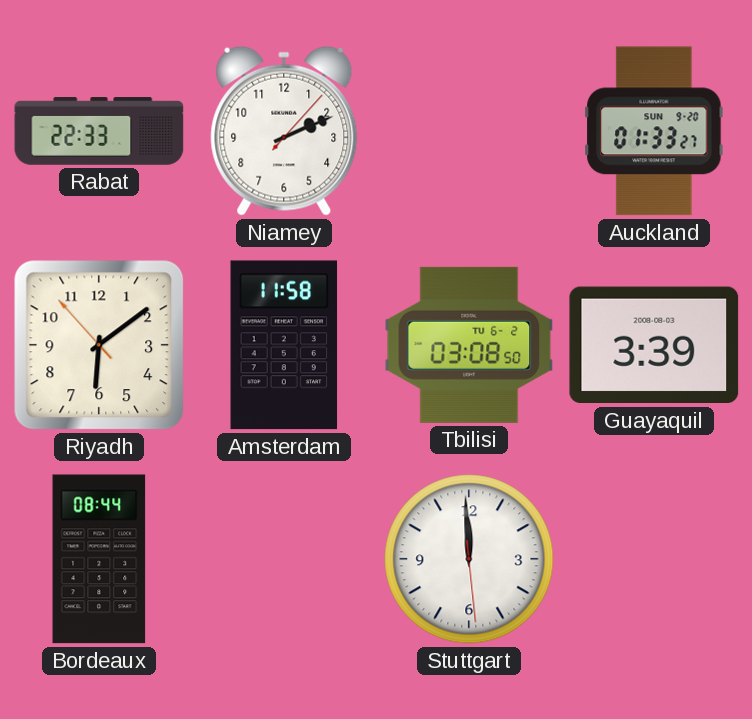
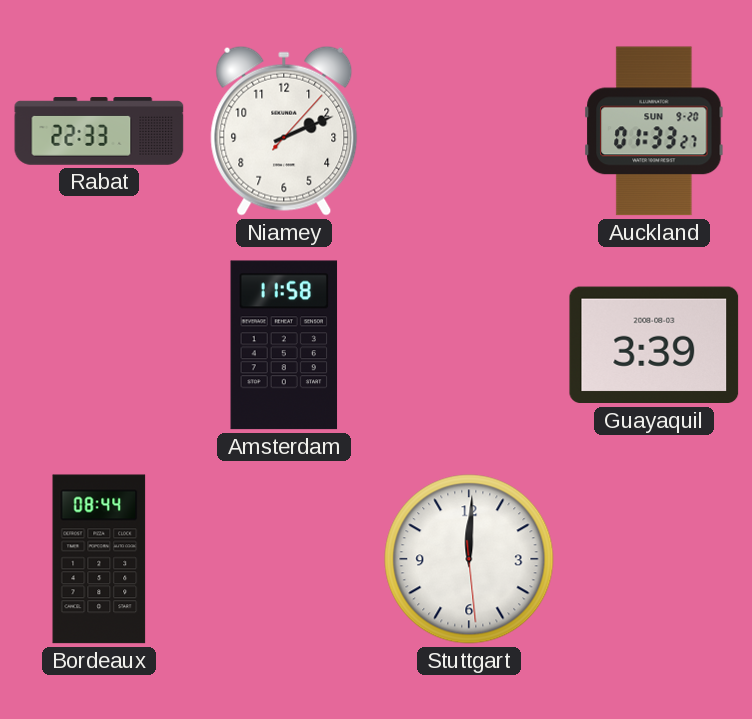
Riyadh: 6:08 -> none
Tbilisi: 03:08 -> none
Stuttgart: 11:59 -> 12:00
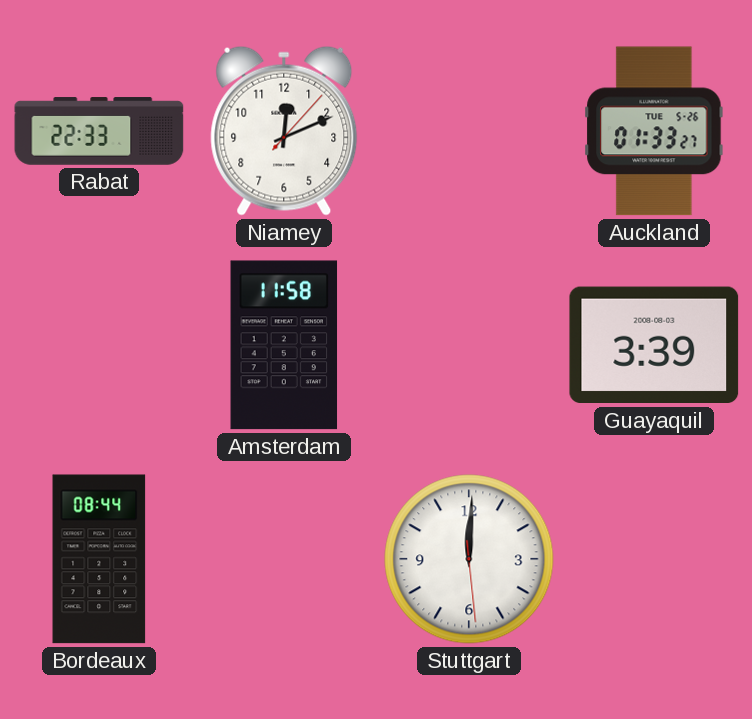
Niamey: 2:11 -> 12:11
Auckland date: SUN 9-20 -> TUE 5-26
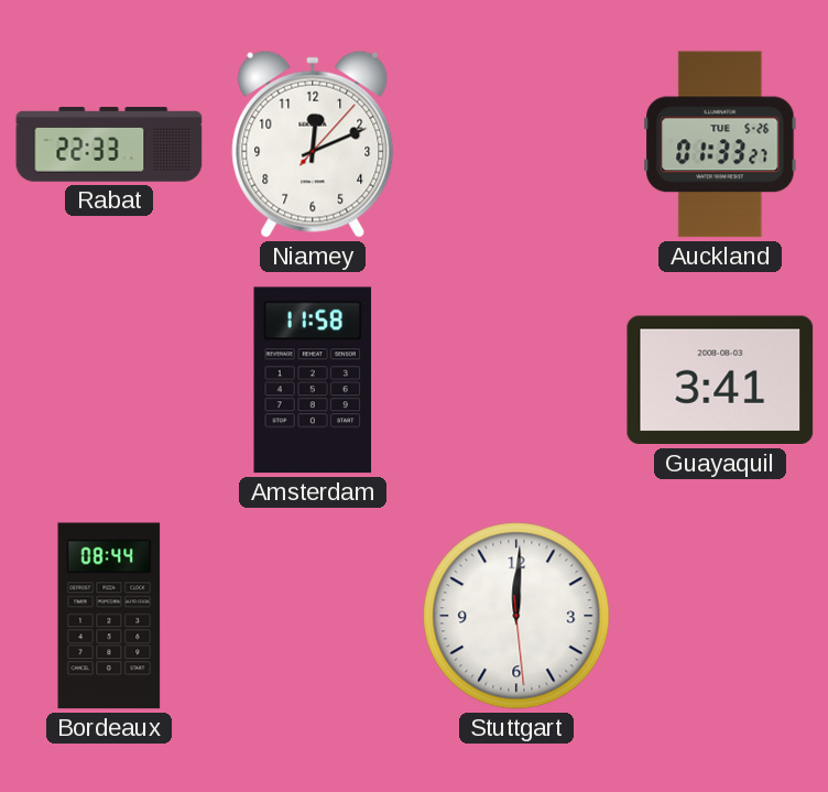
Guayaquil: 3:39 -> 3:41
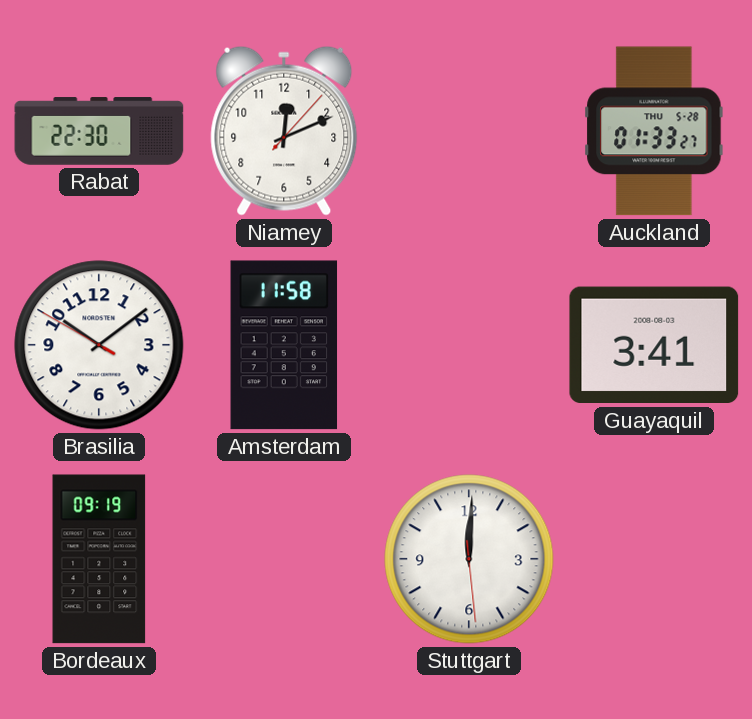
Rabat: 22:33 -> 22:30
Auckland date: TUE 5-26 -> THU 5-28
Brasilia: none -> 10:08
Bordeaux: 08:44 -> 09:19
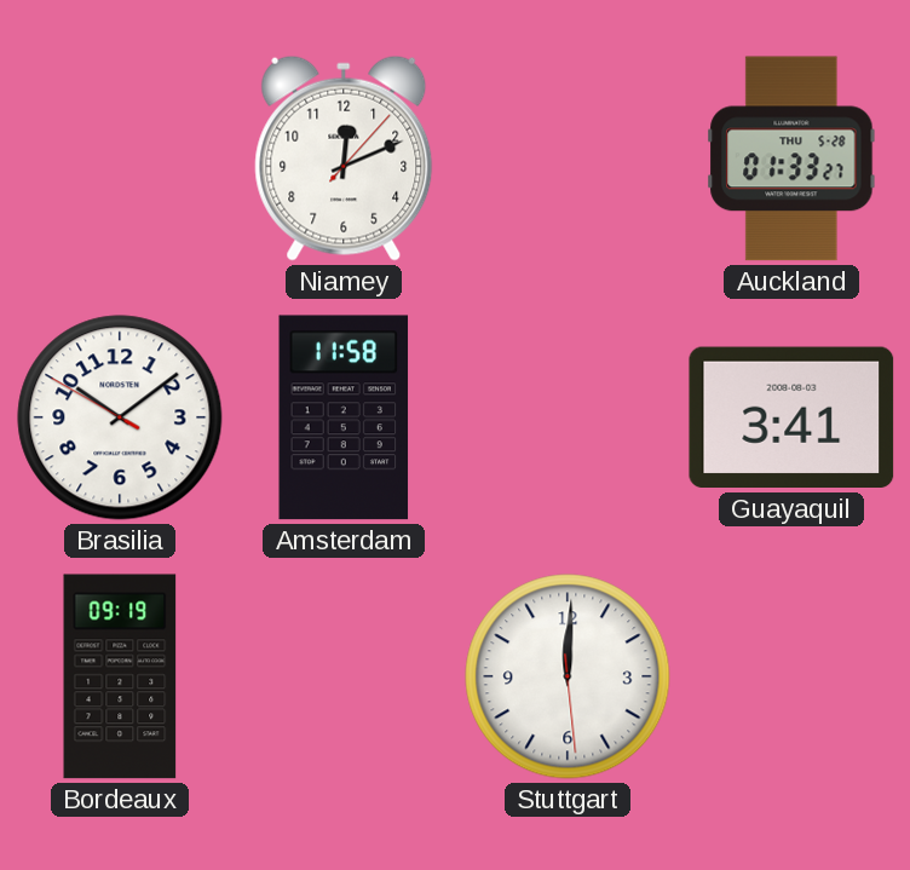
Rabat: 22:30 -> none
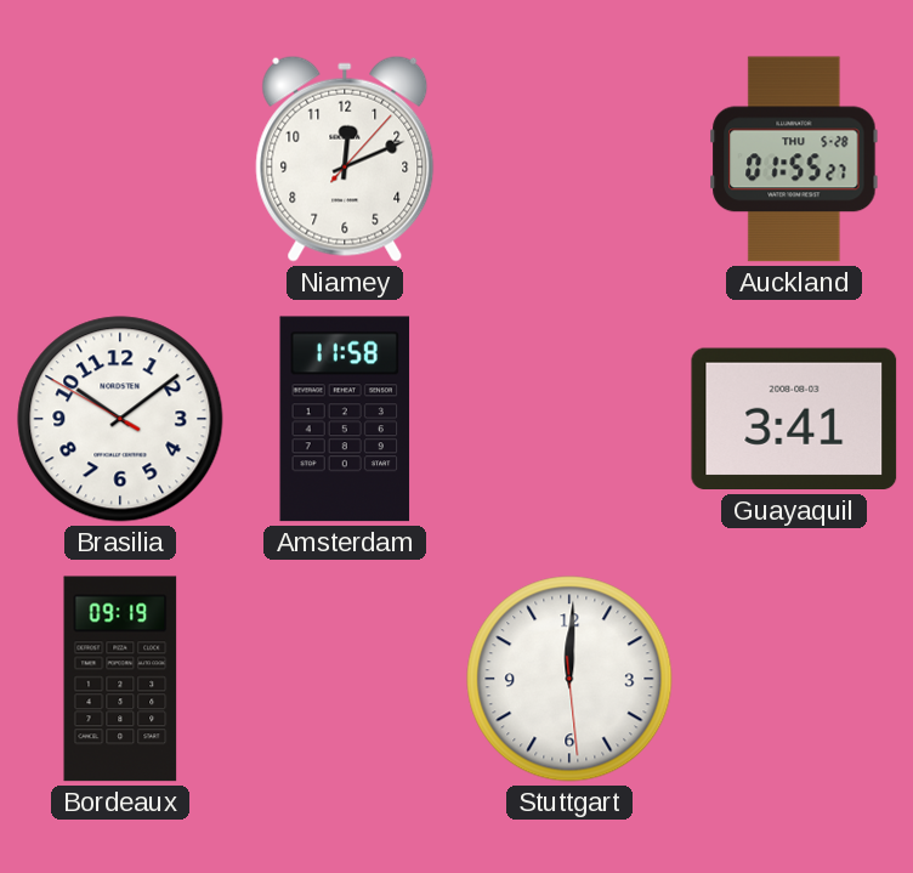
Auckland: 01:33 -> 01:55
